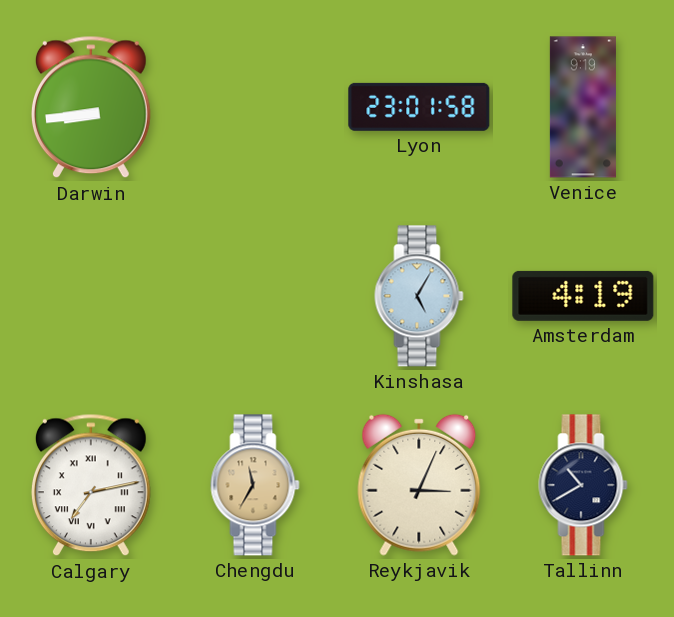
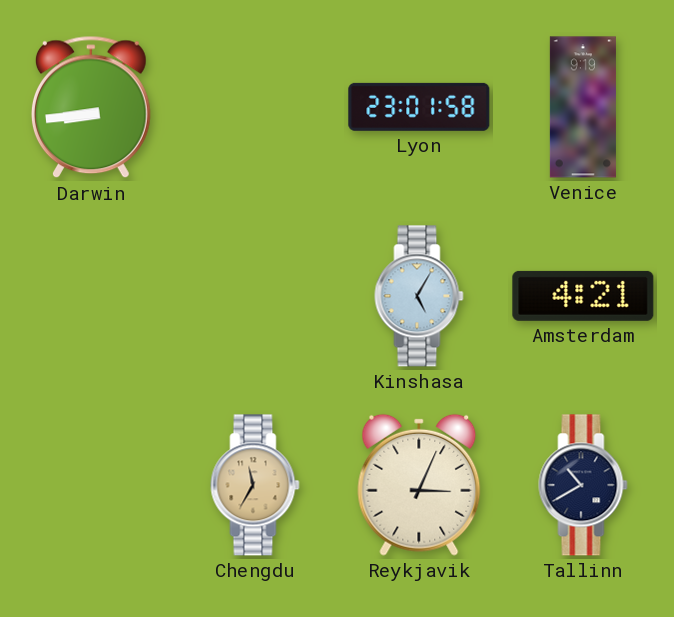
Amsterdam: 4:19 -> 4:21
Calgary: 7:13 -> none
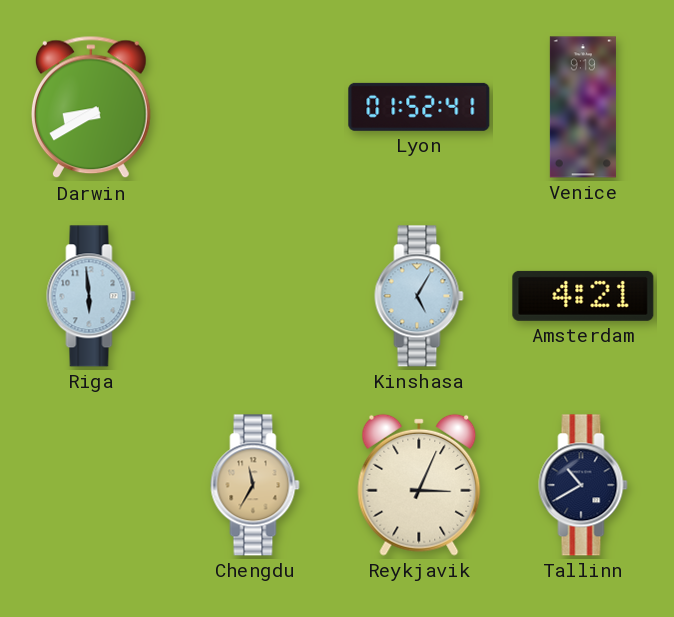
Darwin: 8:44 -> 8:40
Lyon: 23:01 -> 01:52
Riga: none -> 5:59
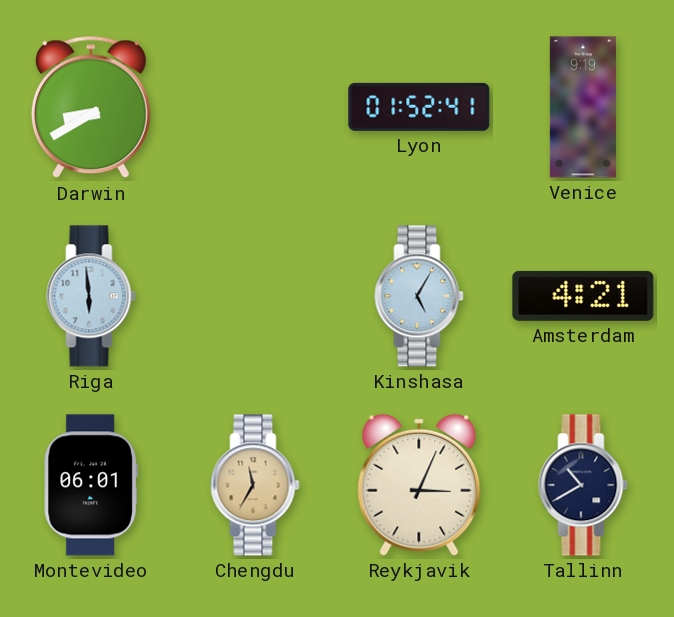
Montevideo: none -> 06:01
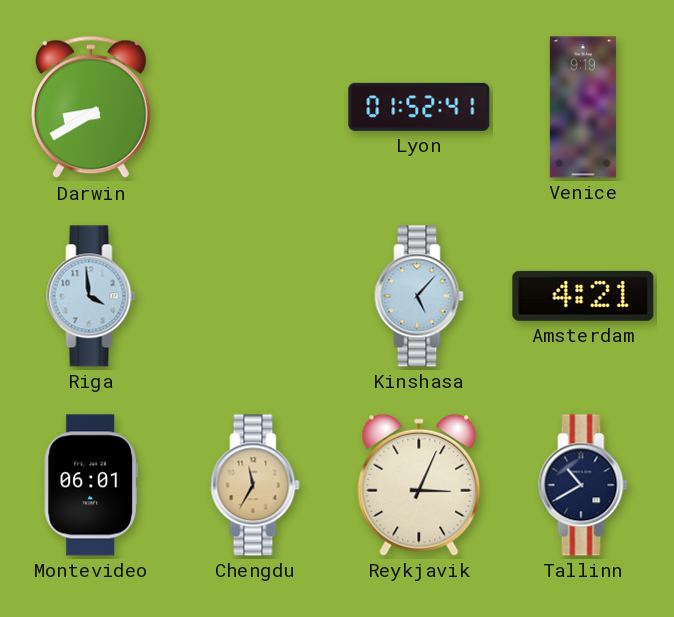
Riga: 5:59 -> 3:59
Kinshasa: 5:05 -> 5:07
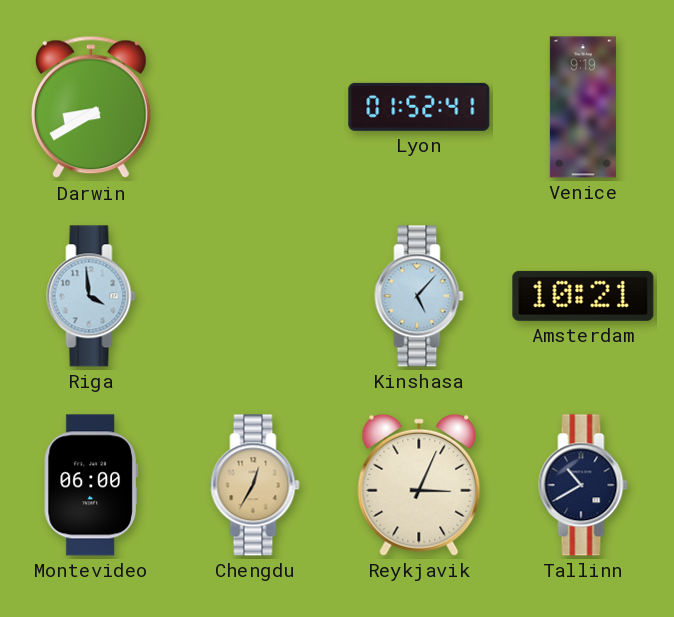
Amsterdam: 4:21 -> 10:21
Montevideo: 06:01 -> 06:00
Chengdu: 11:35 -> 12:35
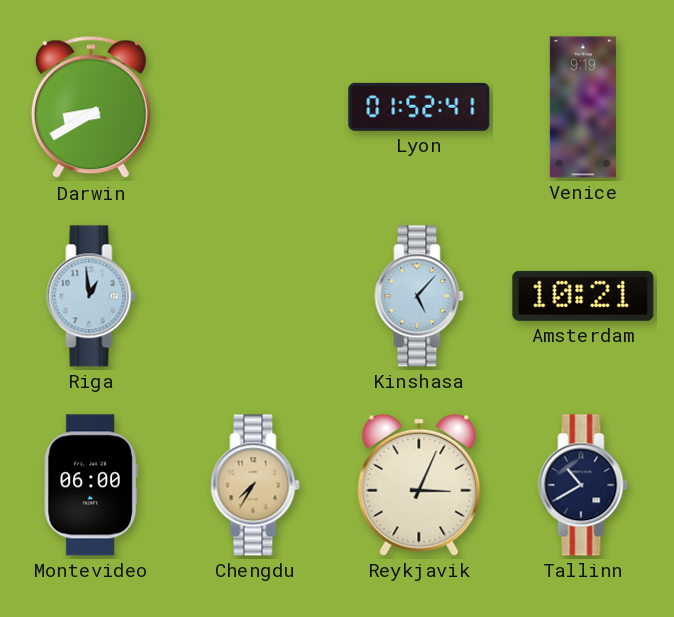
Riga: 3:59 -> 12:59
Chengdu: 12:35 -> 7:35
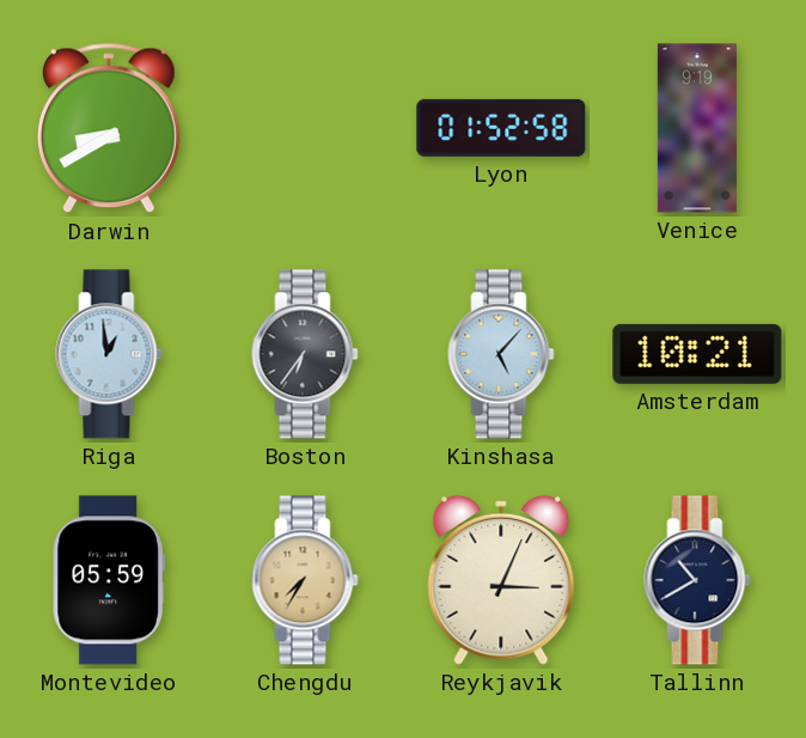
Lyon: 01:52:41 -> 01:52:58
Boston: none -> 6:36
Montevideo: 06:00 -> 05:59
